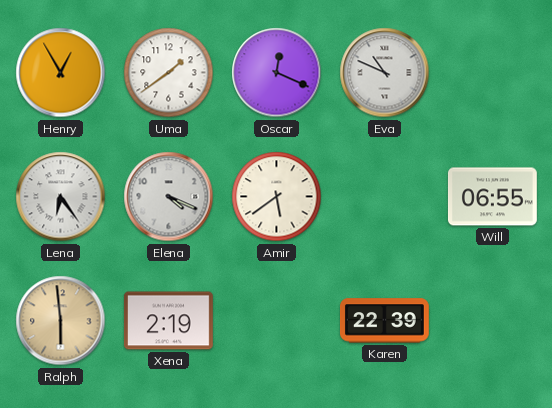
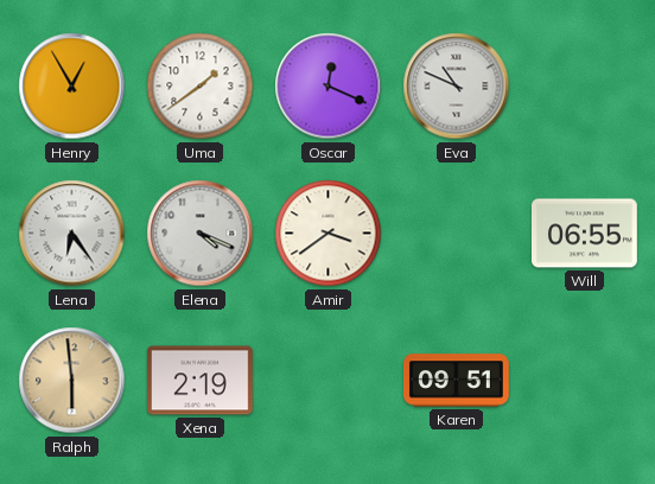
Amir: 5:39 -> 3:39
Karen: 22:39 -> 09:51
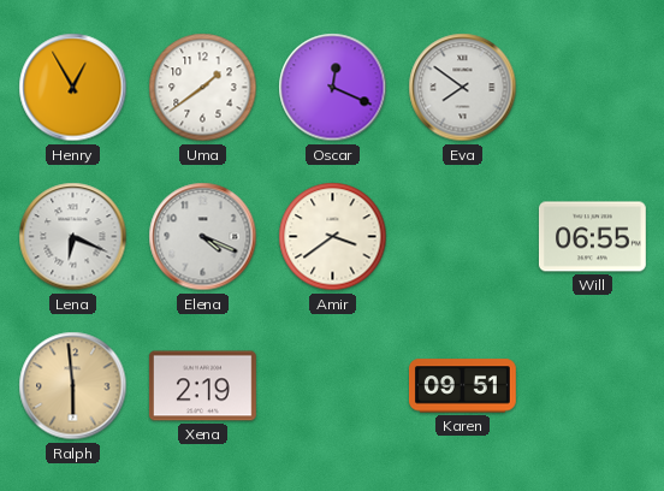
Eva: 10:49 -> 7:51
Lena: 6:24 -> 6:19
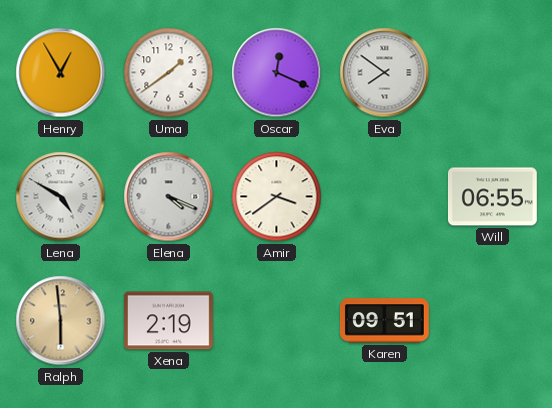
Lena: 6:19 -> 4:50
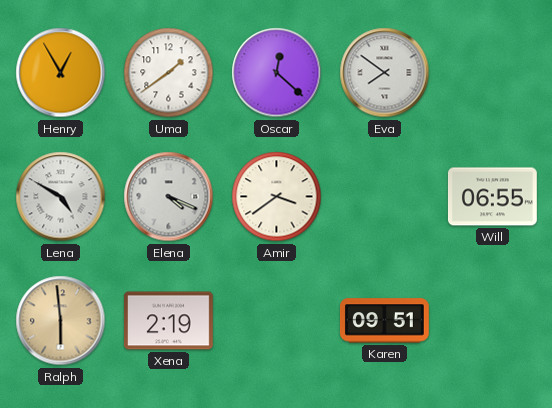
Oscar: 12:19 -> 12:22
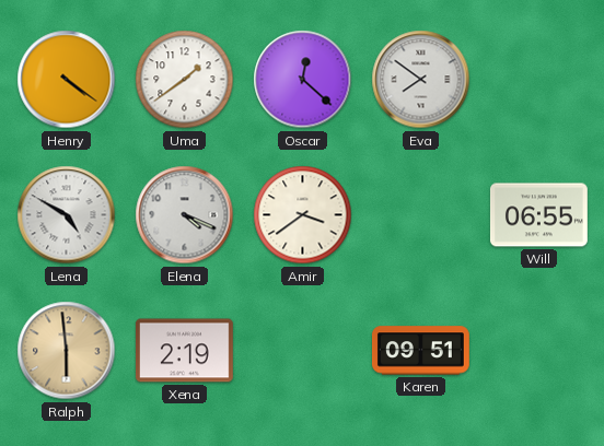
Henry: 12:55 -> 4:21
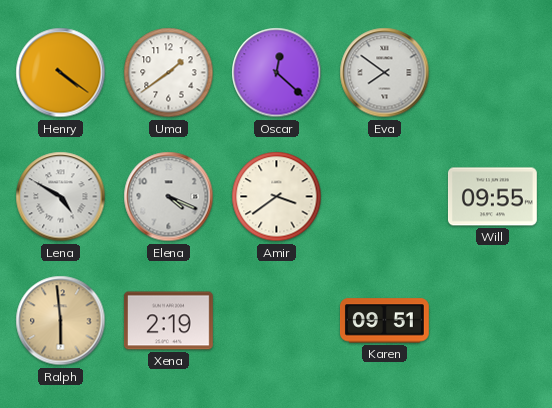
Will: 06:55 -> 09:55
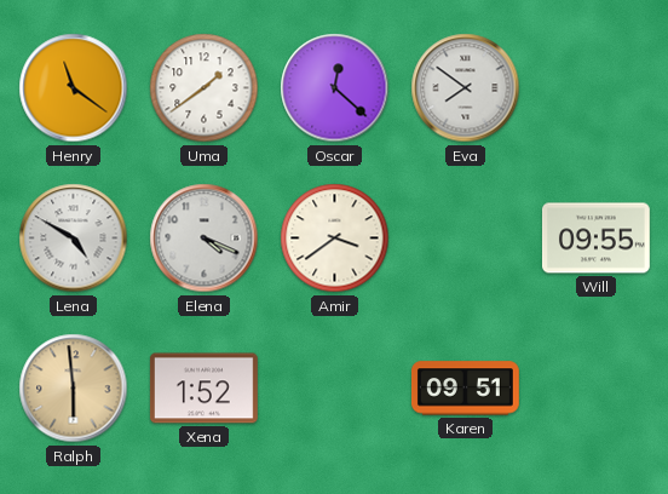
Henry: 4:21 -> 11:21
Xena: 2:19 -> 1:52
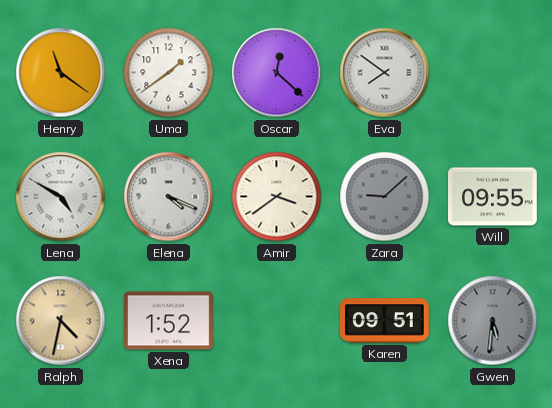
Zara: none -> 9:08
Ralph: 5:59 -> 4:32
Gwen: none -> 5:31
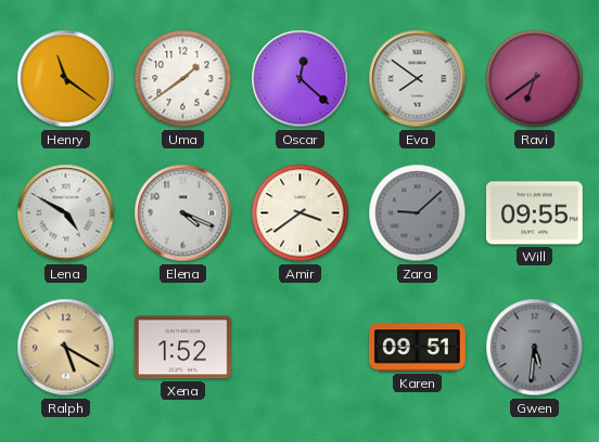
Ravi: none -> 6:39
Ralph: 4:32 -> 5:20
